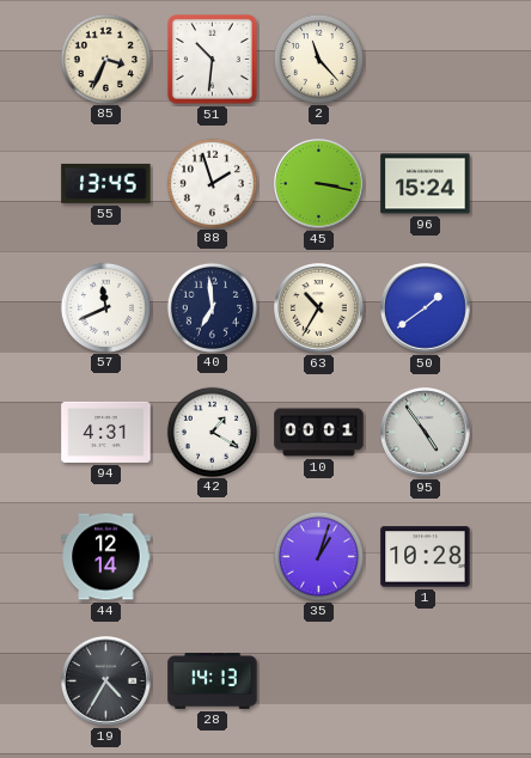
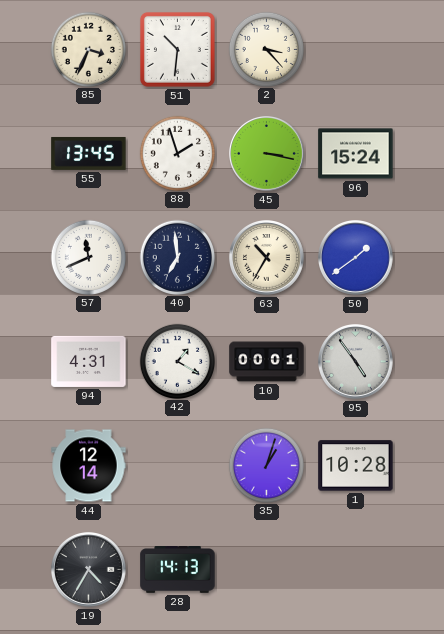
2: 11:23 -> 3:23
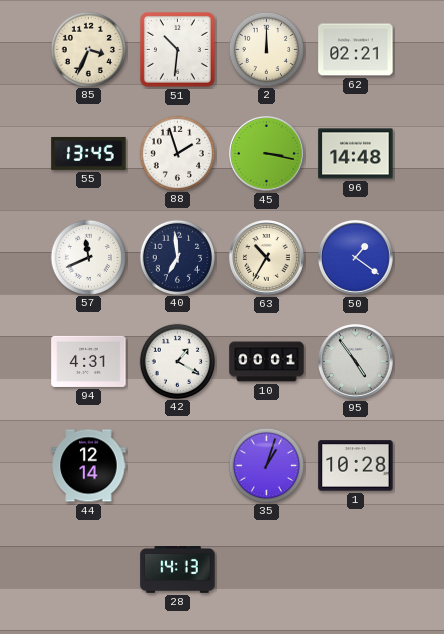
2: 3:23 -> 12:00
62: none -> 02:21
96: 15:24 -> 14:48
50: 1:39 -> 1:21
19: 4:35 -> none
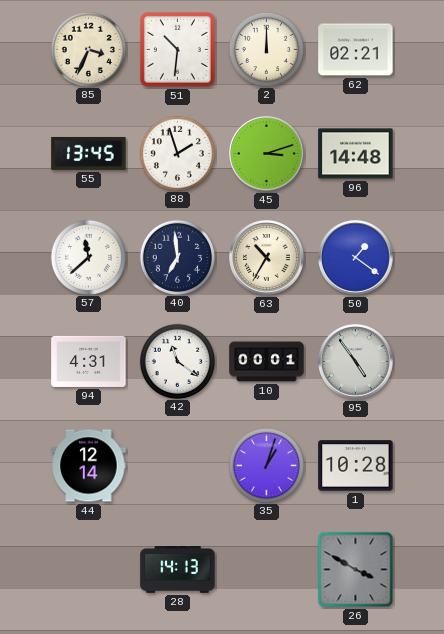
45: 3:17 -> 3:12
57: 11:41 -> 11:38
42: 1:20 -> 11:21
26: none -> 3:50
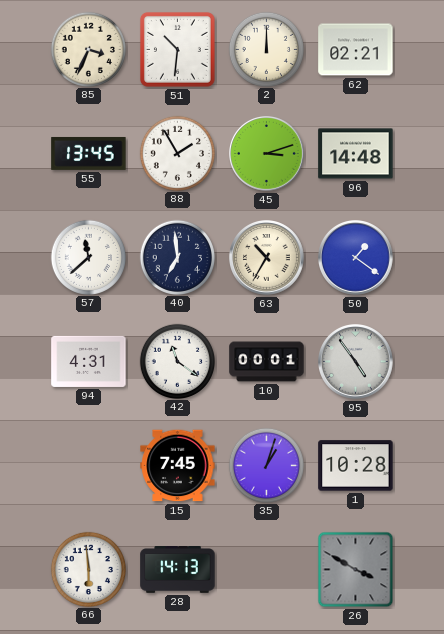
88: 1:57 -> 1:55
44: 12:14 -> none
15: none -> 7:45
66: none -> 5:59
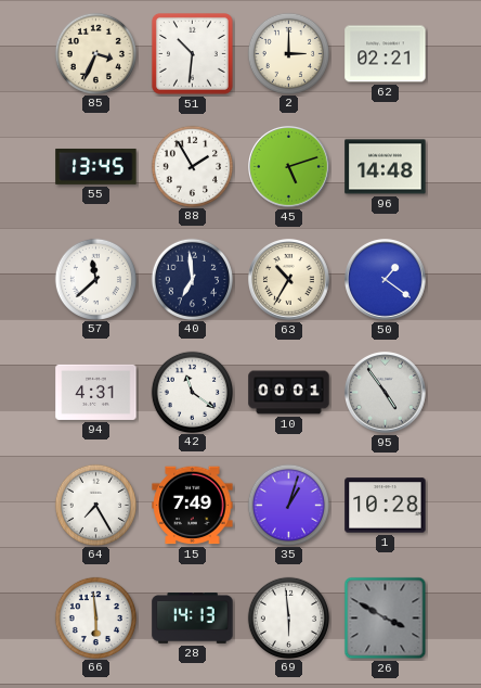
2: 12:00 -> 3:00
45: 3:12 -> 5:12
64: none -> 7:25
15: 7:45 -> 7:49
69: none -> 5:59
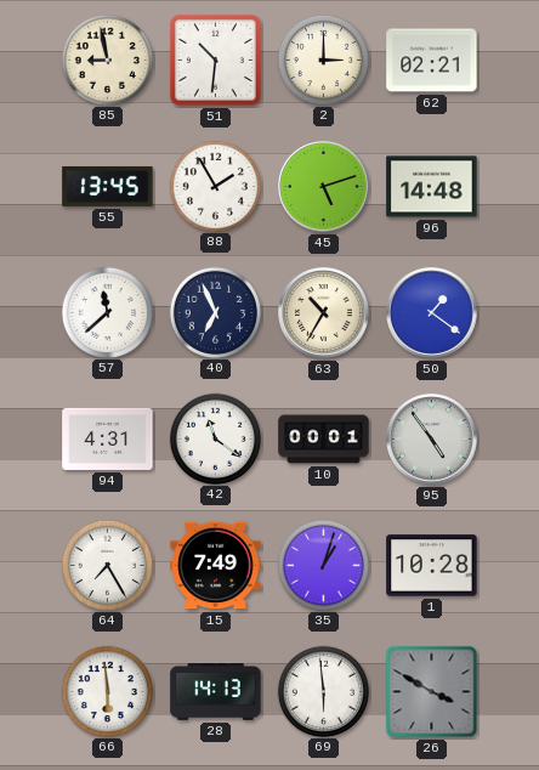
85: 3:34 -> 8:58
40: 6:59 -> 6:56
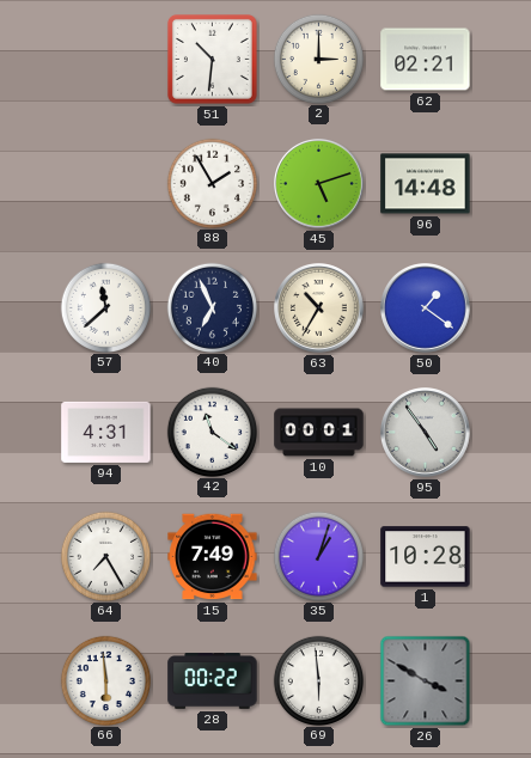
85: 8:58 -> none
55: 13:45 -> none
28: 14:13 -> 00:22
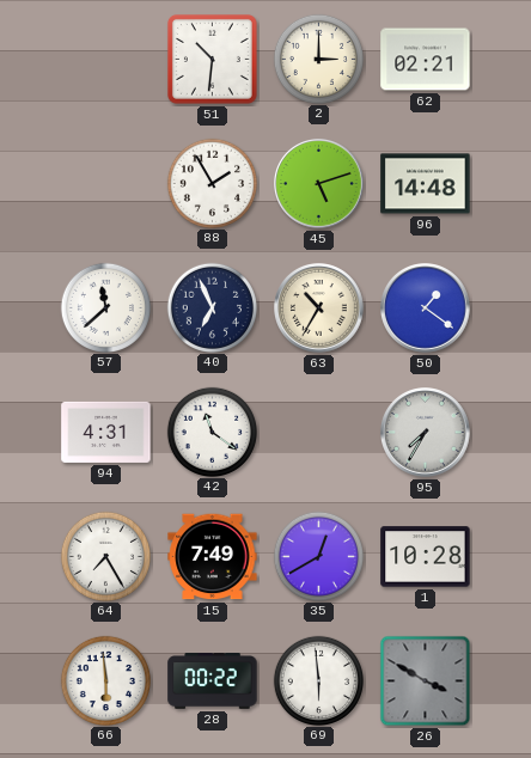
10: 00:01 -> none
95: 4:54 -> 7:35
35: 1:03 -> 12:40
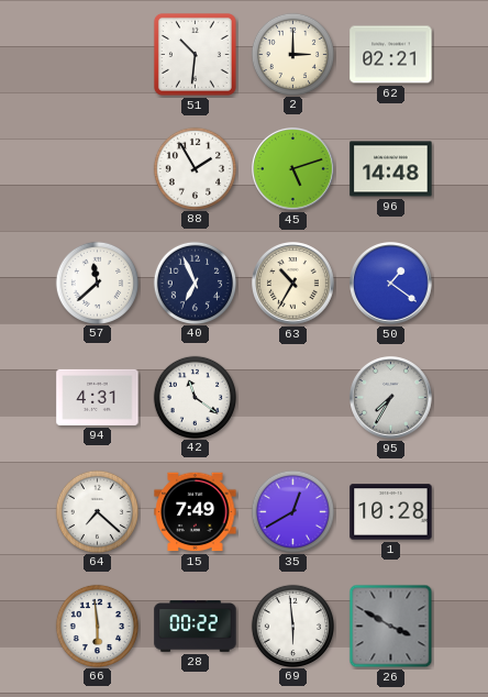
64: 7:25 -> 7:22
